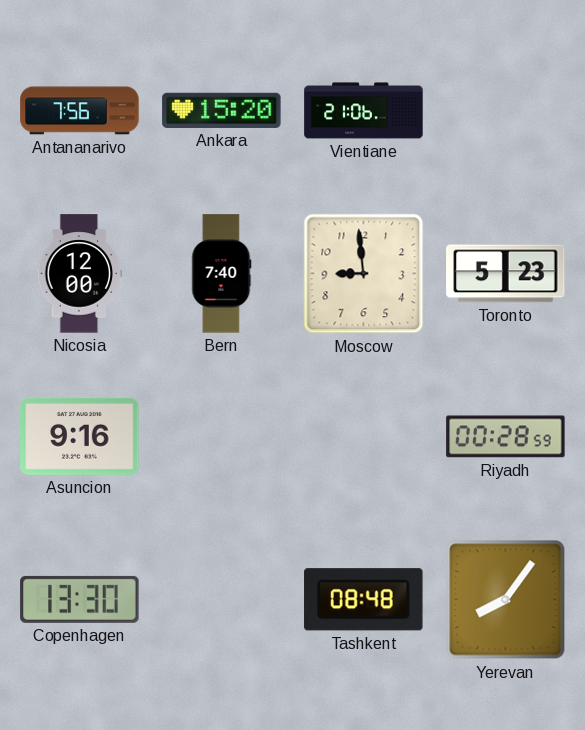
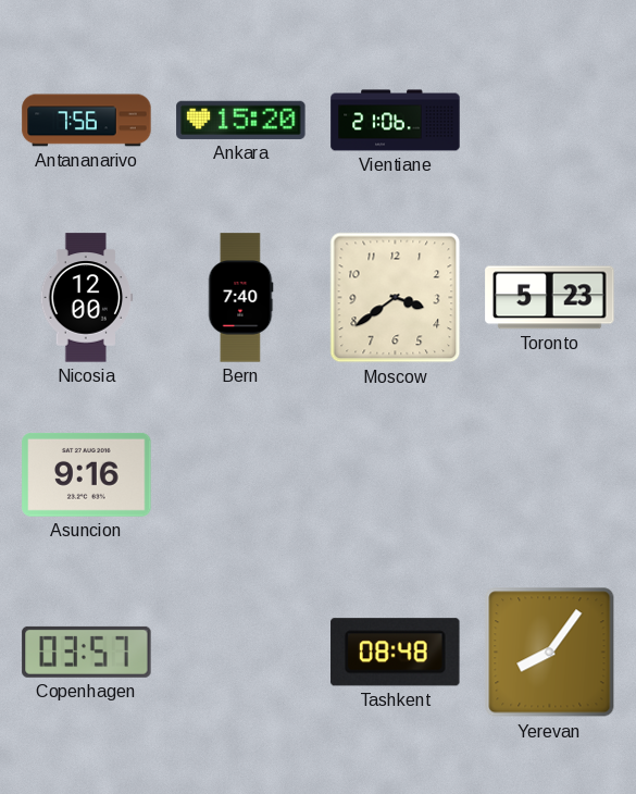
Moscow: 8:59 -> 3:39
Riyadh: 00:28 -> none
Copenhagen: 13:30 -> 03:57
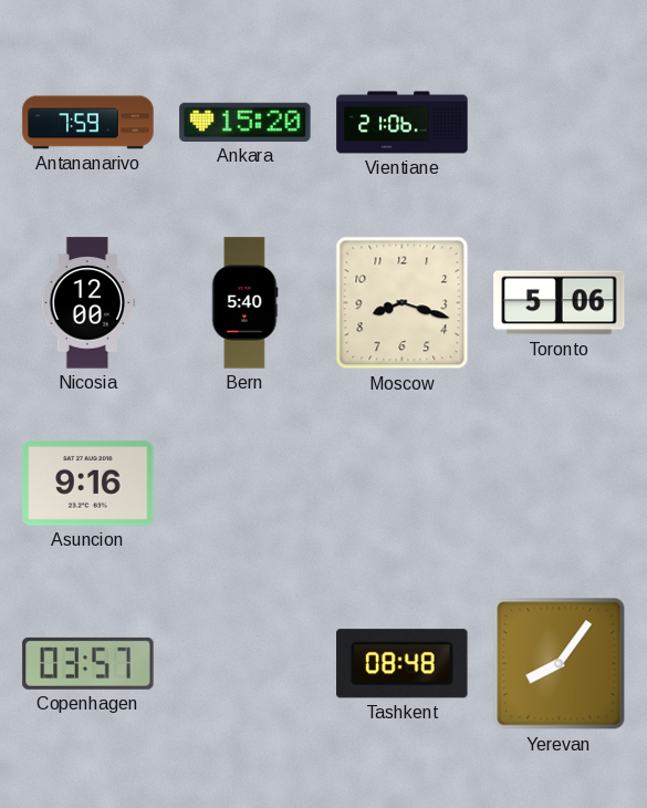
Antananarivo: 7:56 -> 7:59
Bern: 7:40 -> 5:40
Moscow: 3:39 -> 8:18
Toronto: 5:23 -> 5:06
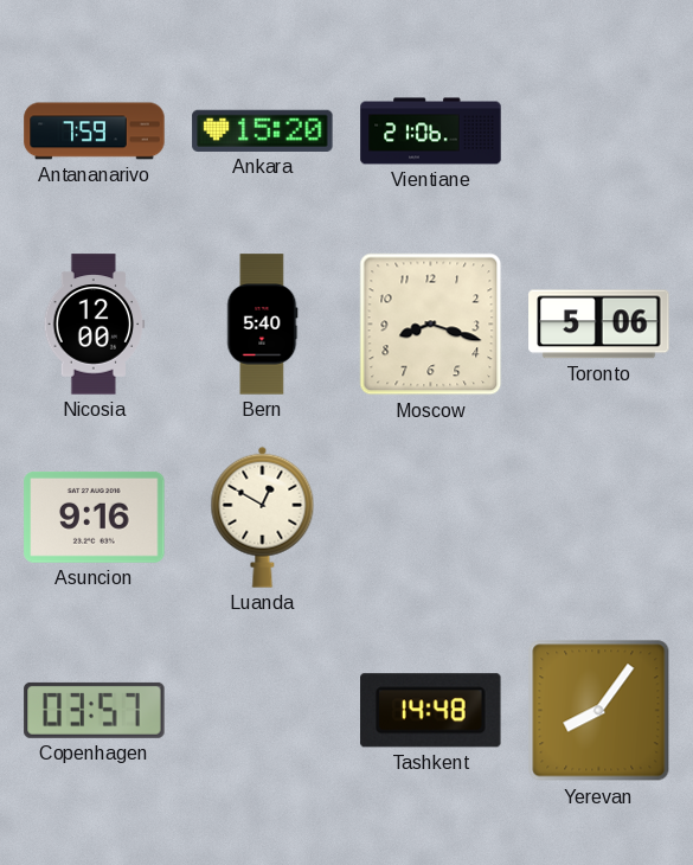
Luanda: none -> 12:50
Tashkent: 08:48 -> 14:48
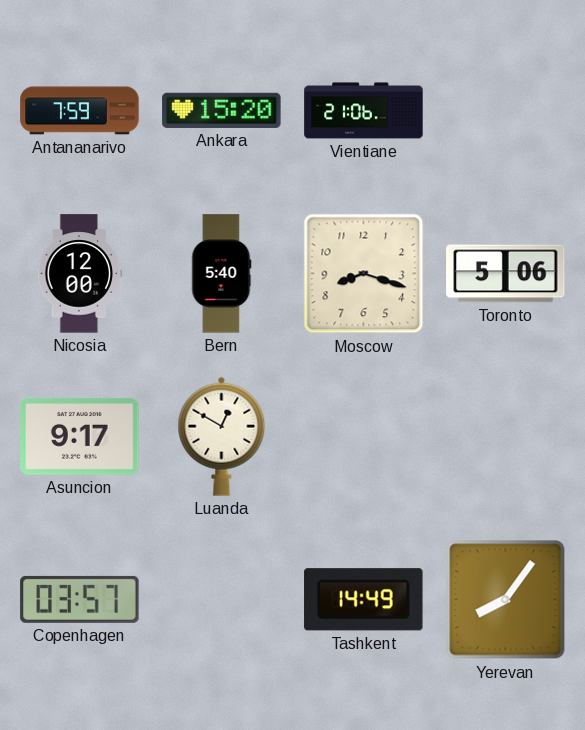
Asuncion: 9:16 -> 9:17
Tashkent: 14:48 -> 14:49
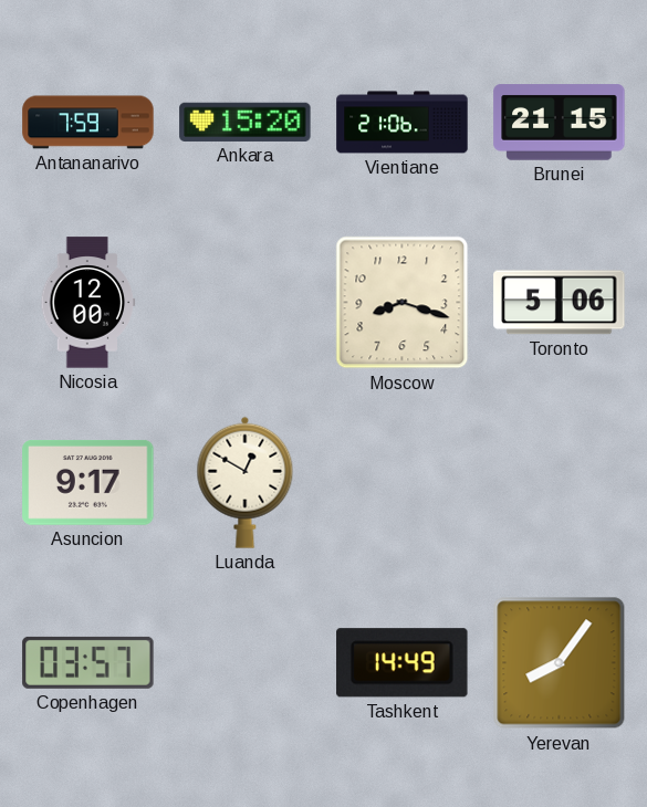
Brunei: none -> 21:15
Bern: 5:40 -> none
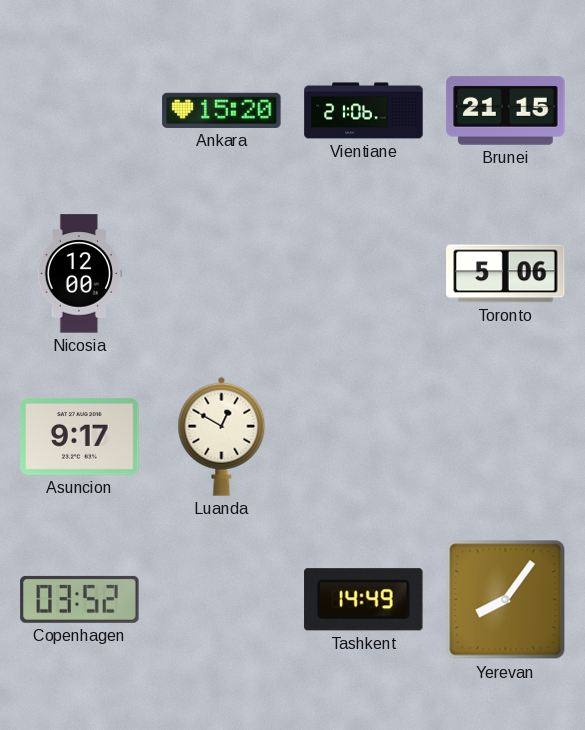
Antananarivo: 7:59 -> none
Moscow: 8:18 -> none
Copenhagen: 03:57 -> 03:52
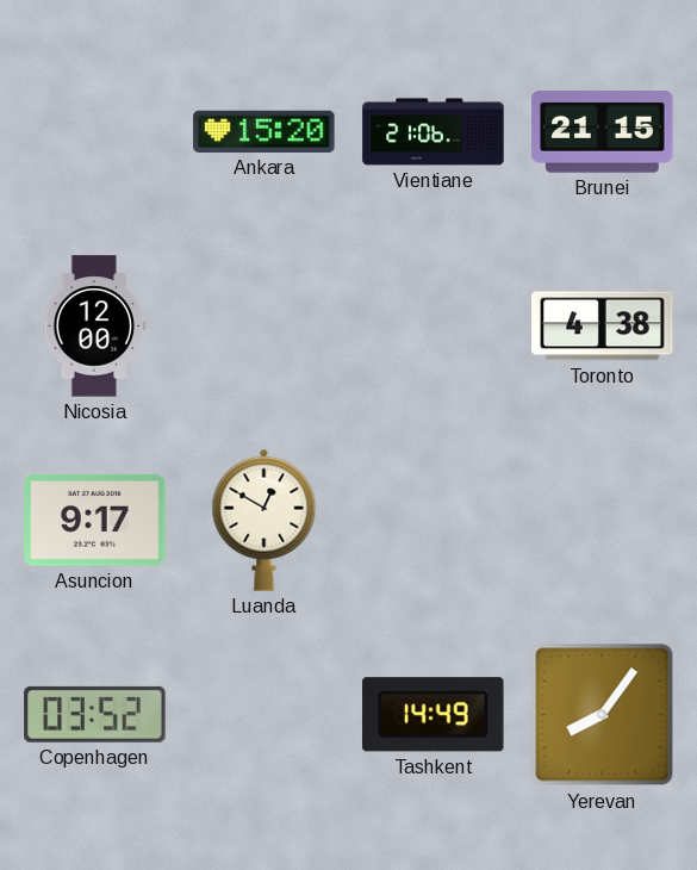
Toronto: 5:06 -> 4:38
